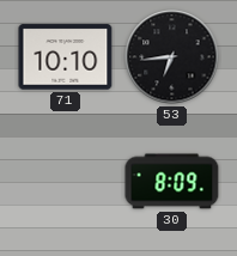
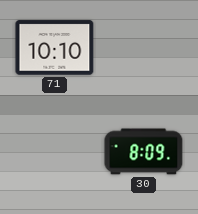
53: 6:44 -> none
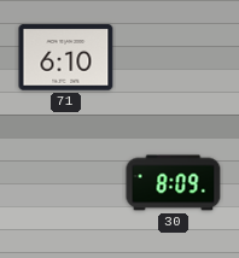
71: 10:10 -> 6:10
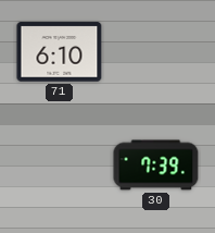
30: 8:09 -> 7:39
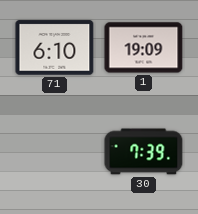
1: none -> 19:09
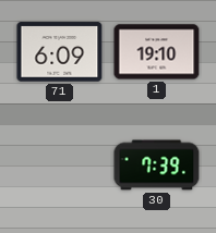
71: 6:10 -> 6:09
1: 19:09 -> 19:10
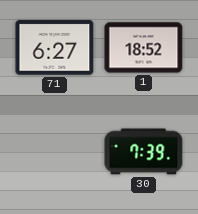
71: 6:09 -> 6:27
1: 19:10 -> 18:52
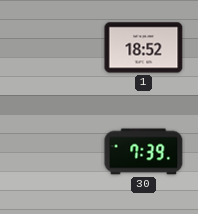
71: 6:27 -> none
